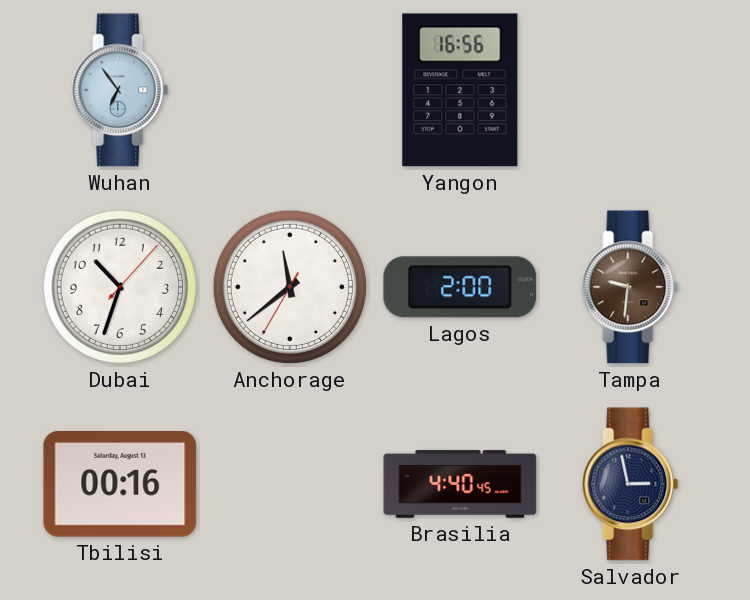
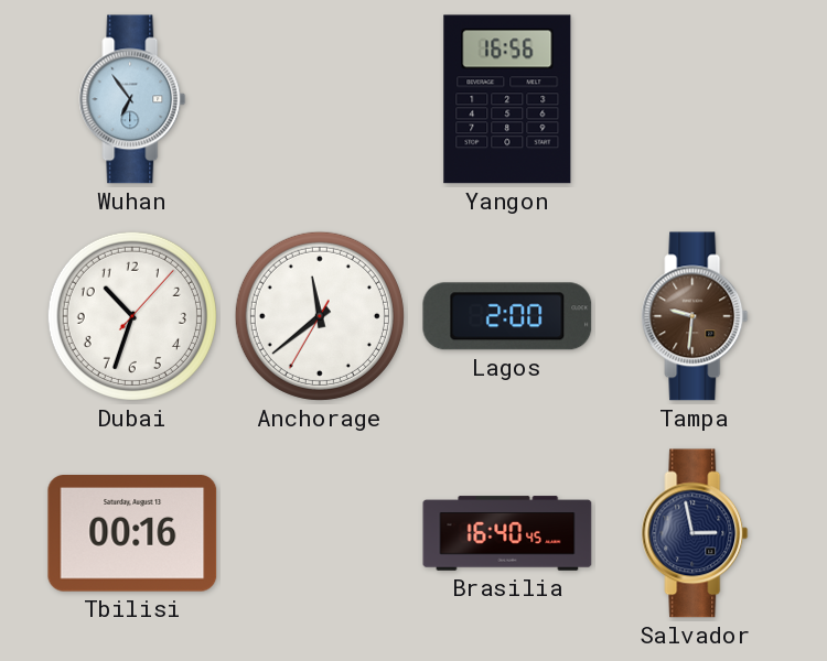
Brasilia: 4:40 -> 16:40
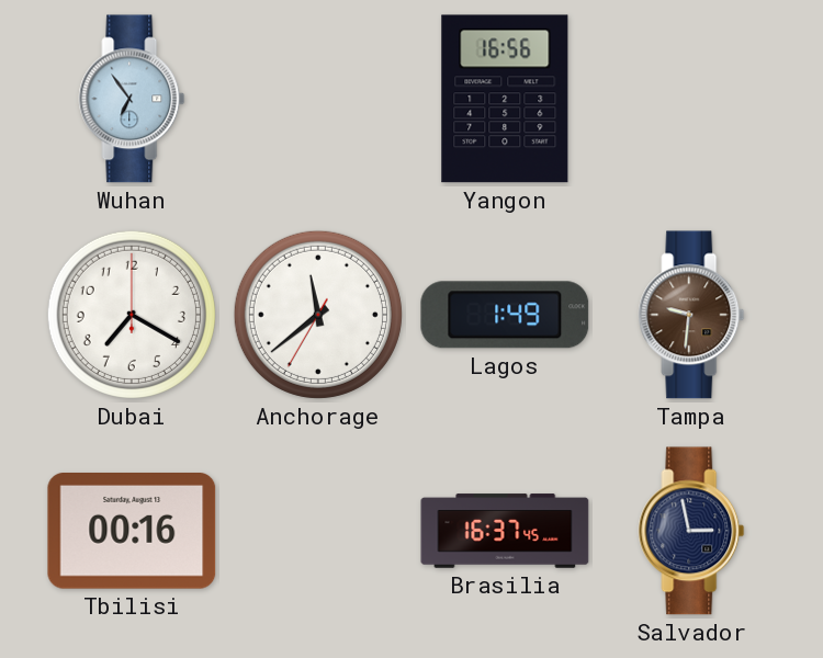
Dubai: 10:33 -> 7:20
Lagos: 2:00 -> 1:49
Brasilia: 16:40 -> 16:37
